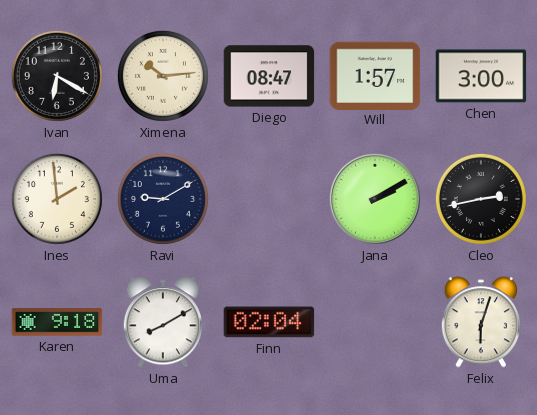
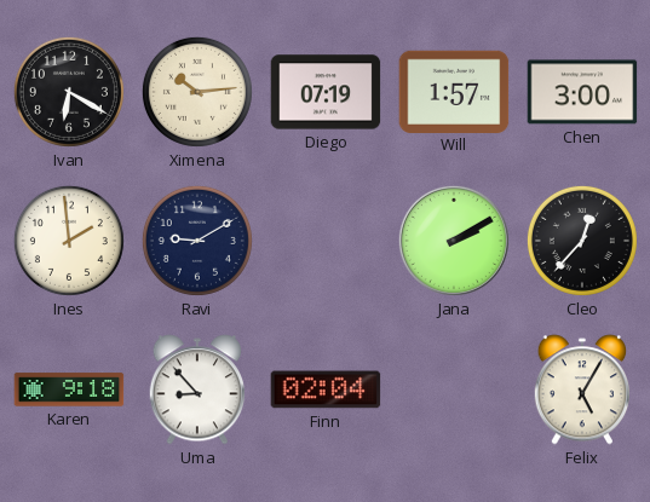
Diego: 08:47 -> 07:19
Cleo: 2:43 -> 12:37
Uma: 8:10 -> 8:53
Felix: 6:03 -> 5:05
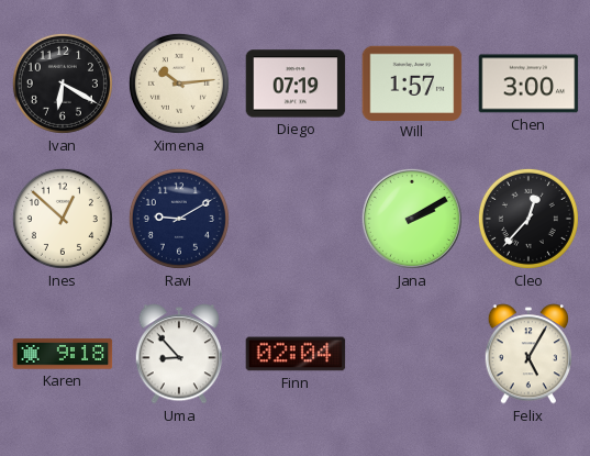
Ines: 1:59 -> 12:52
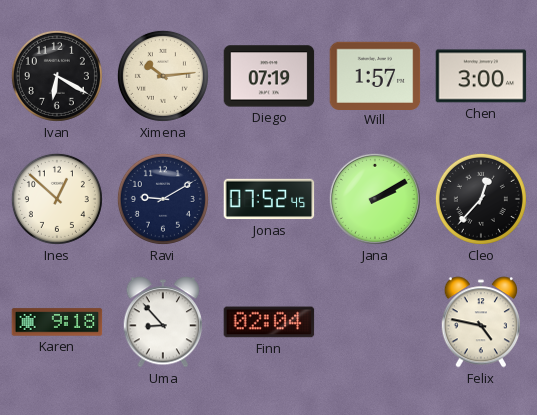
Jonas: none -> 07:52
Felix: 5:05 -> 4:47
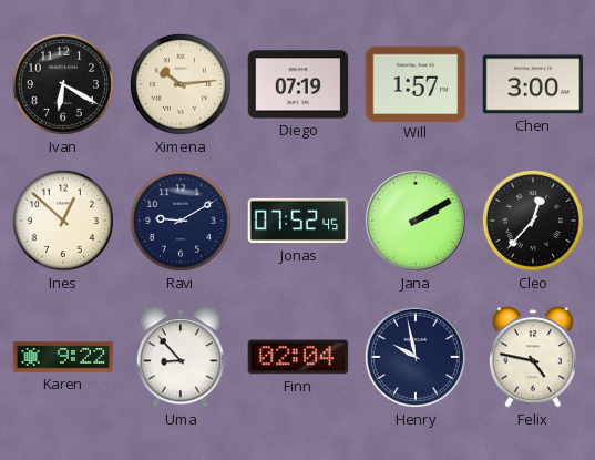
Karen: 9:18 -> 9:22
Henry: none -> 9:58
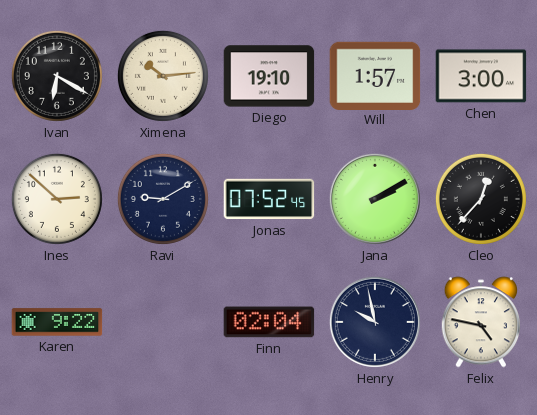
Diego: 07:19 -> 19:10
Ines: 12:52 -> 2:52
Uma: 8:53 -> none
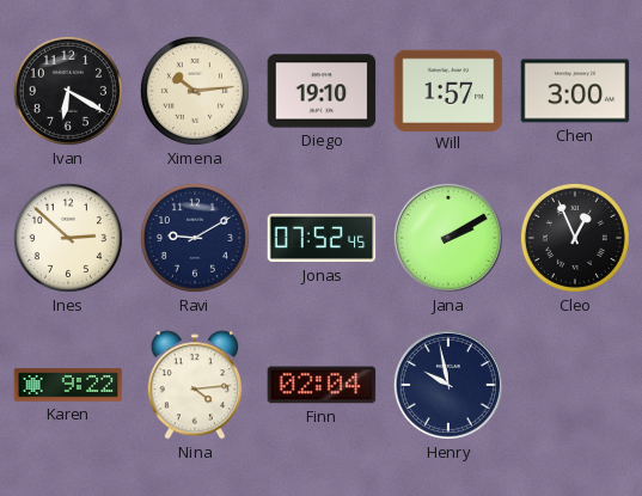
Cleo: 12:37 -> 12:56
Nina: none -> 4:14
Felix: 4:47 -> none
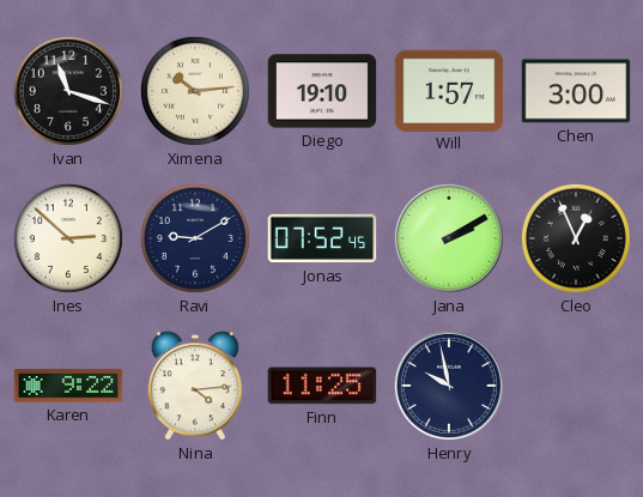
Ivan: 6:20 -> 11:18
Finn: 02:04 -> 11:25
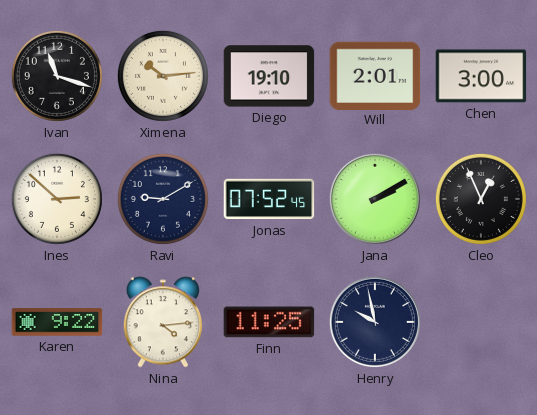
Will: 1:57 -> 2:01
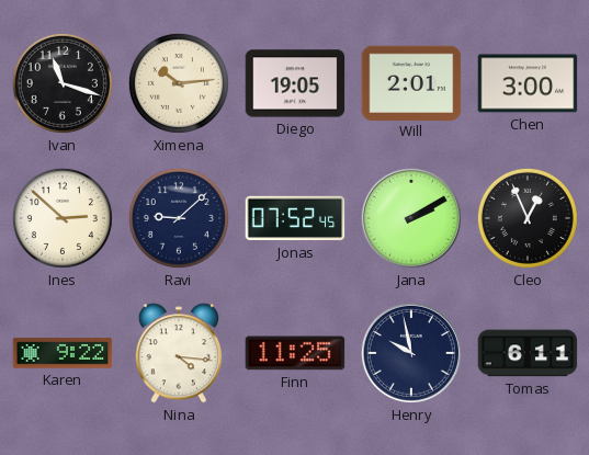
Diego: 19:10 -> 19:05
Ravi: 9:10 -> 9:08
Nina: 4:14 -> 4:16
Tomas: none -> 6:11
